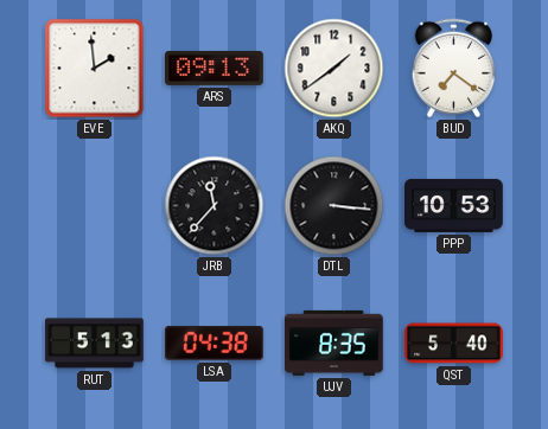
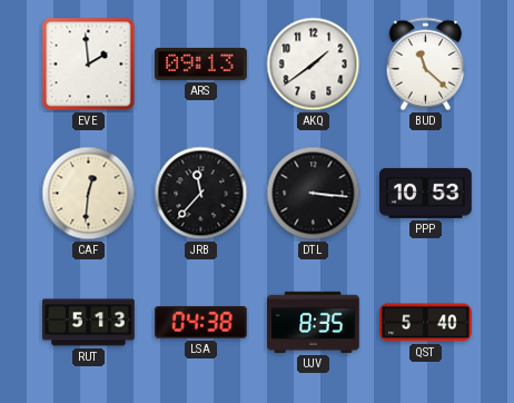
BUD: 7:21 -> 11:22
CAF: none -> 12:31
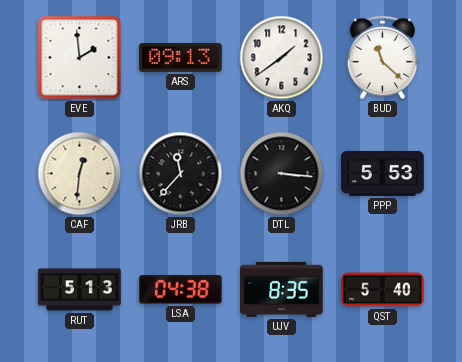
PPP: 10:53 -> 5:53
